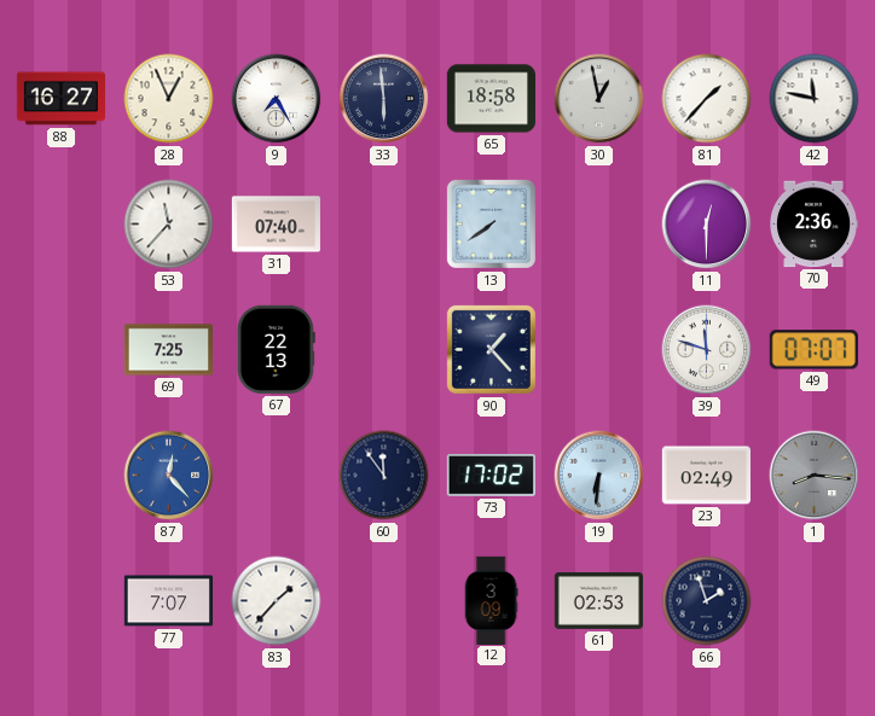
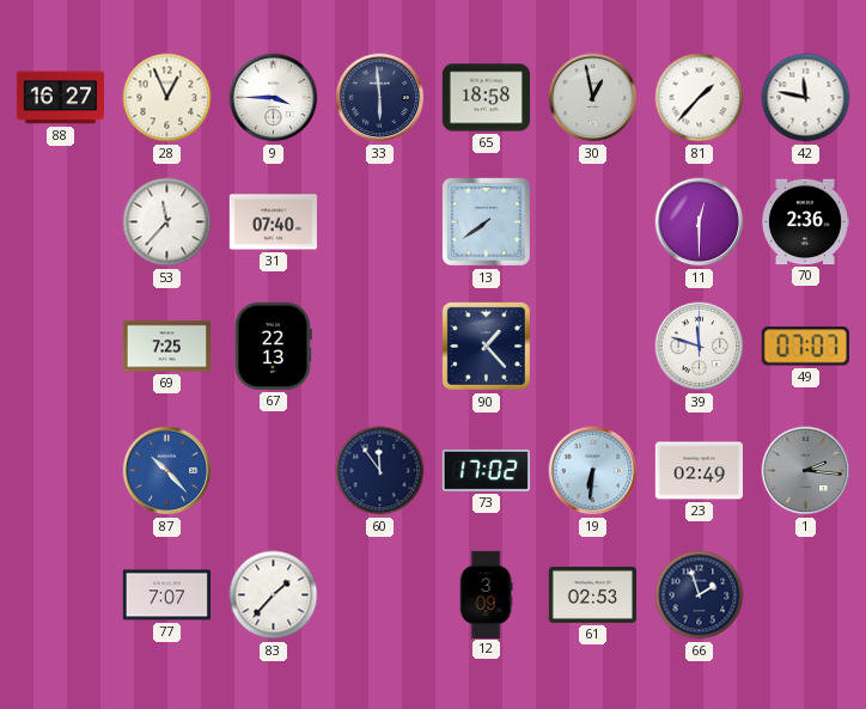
9: 7:25 -> 3:45
87: 12:23 -> 10:23
1: 8:16 -> 2:16
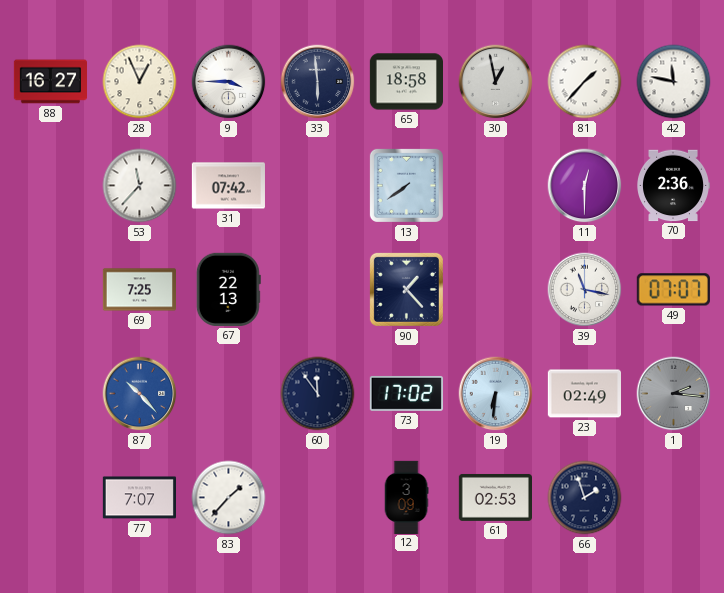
31: 07:40 -> 07:42
39: 11:48 -> 11:17
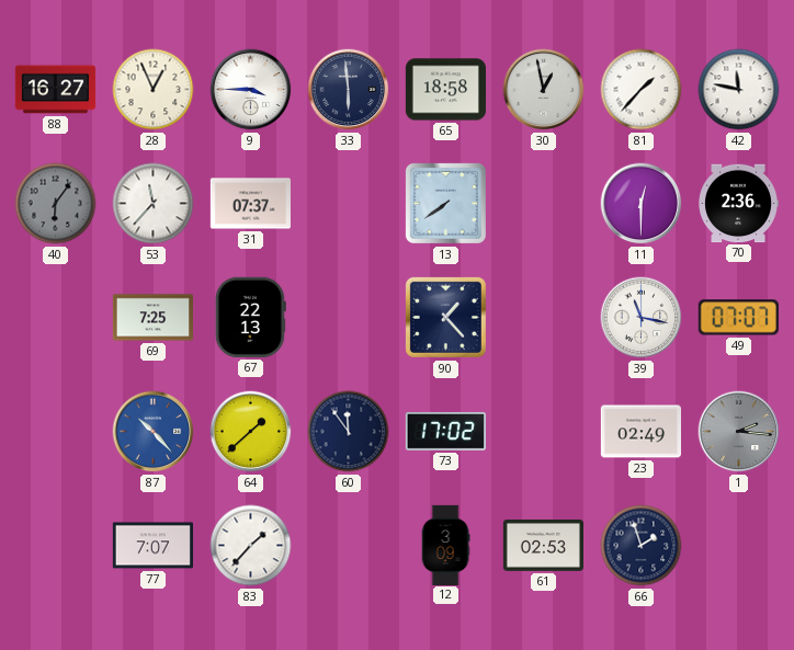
40: none -> 6:06
31: 07:42 -> 07:37
64: none -> 1:38
19: 6:31 -> none
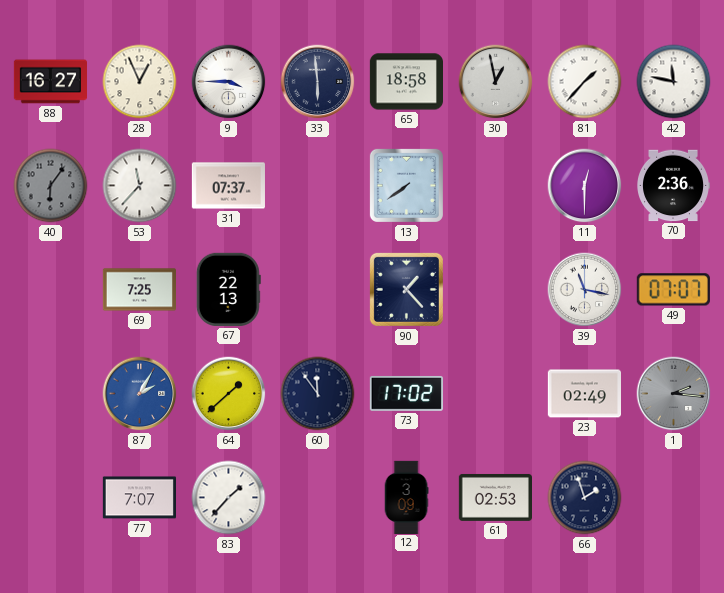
87: 10:23 -> 2:05
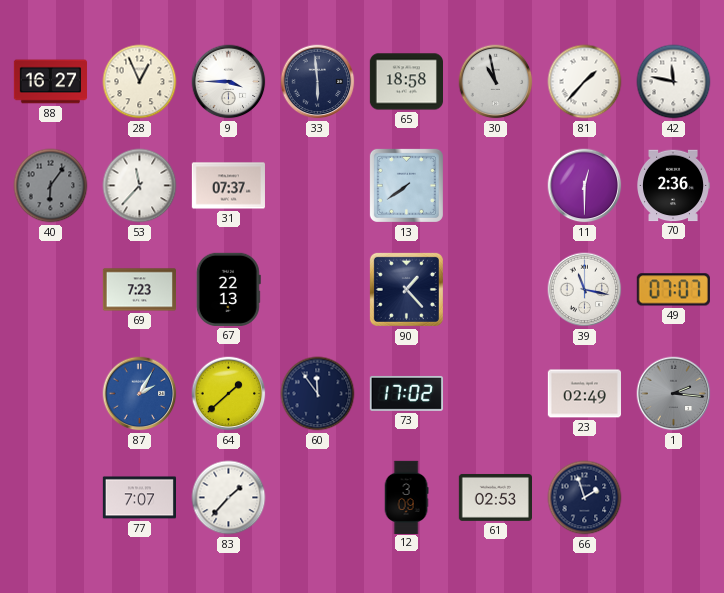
30: 12:58 -> 10:58
69: 7:25 -> 7:23
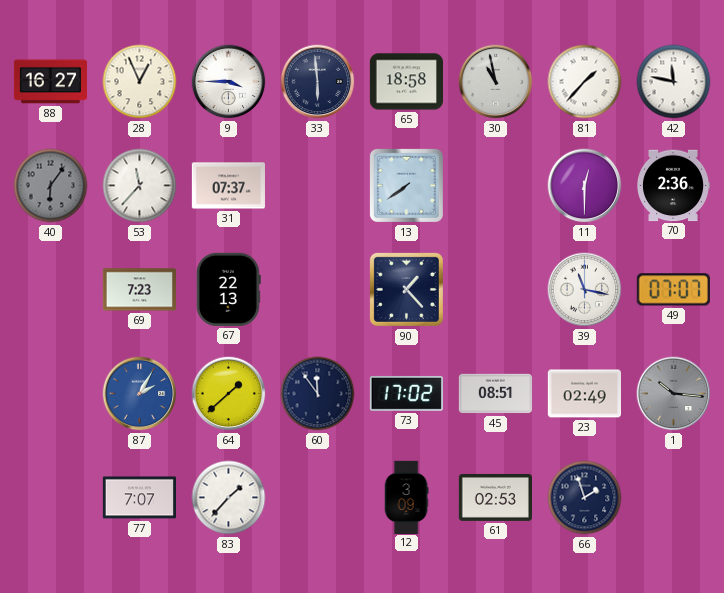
45: none -> 08:51
1: 2:16 -> 10:16
